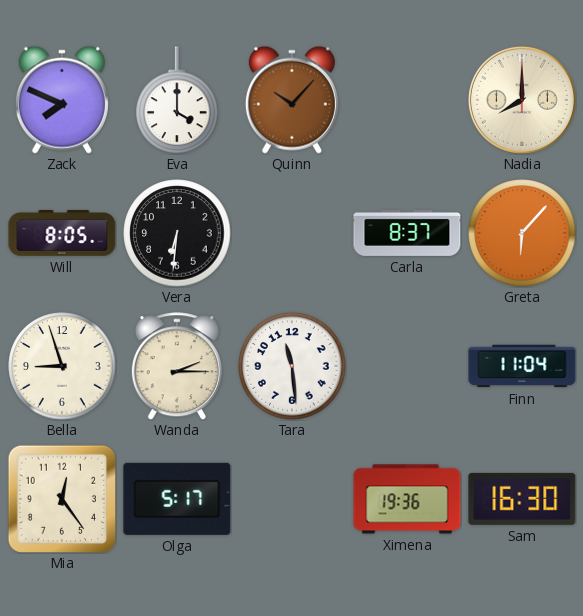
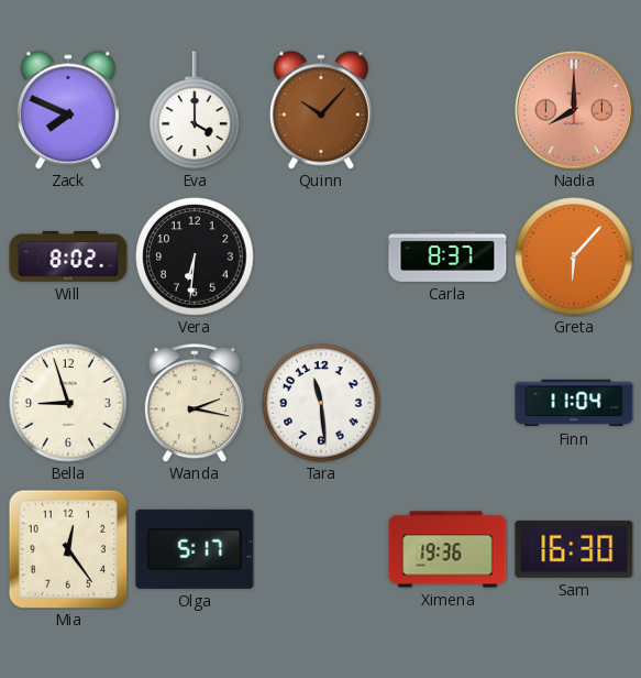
Nadia dial: cream -> salmon
Will: 8:05 -> 8:02
Wanda: 2:15 -> 2:17
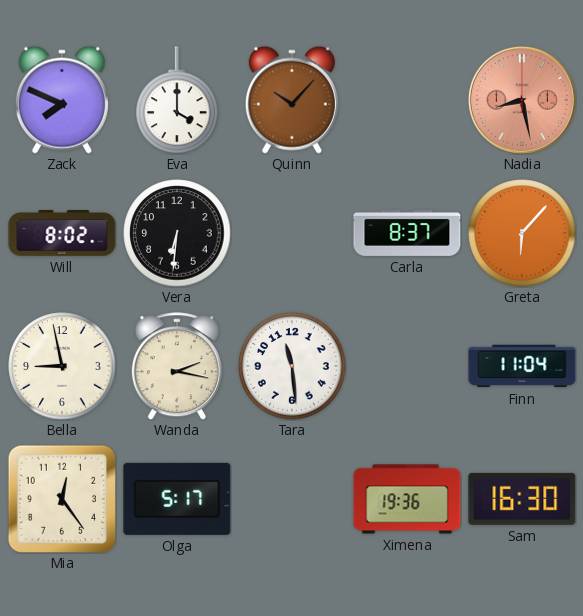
Nadia: 8:00 -> 8:28
Bella: 8:57 -> 8:58
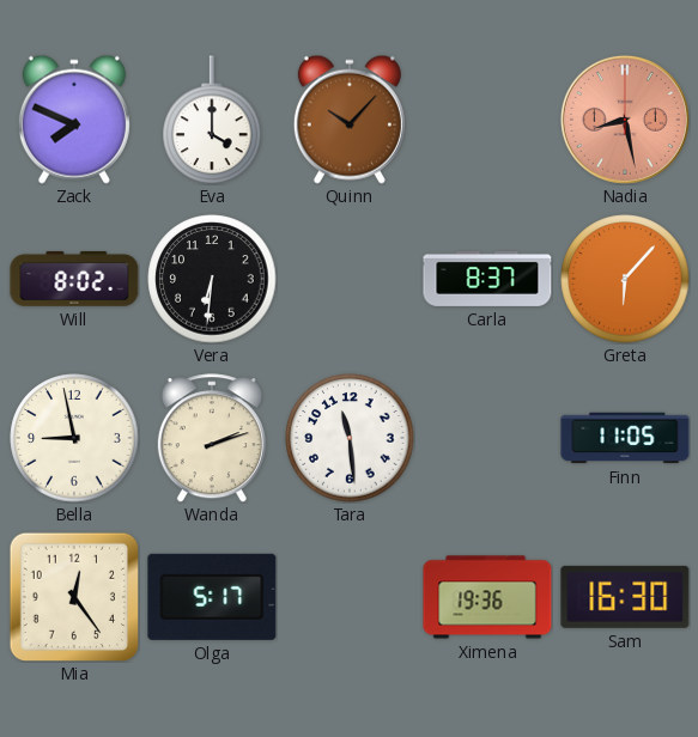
Wanda: 2:17 -> 2:12
Finn: 11:04 -> 11:05
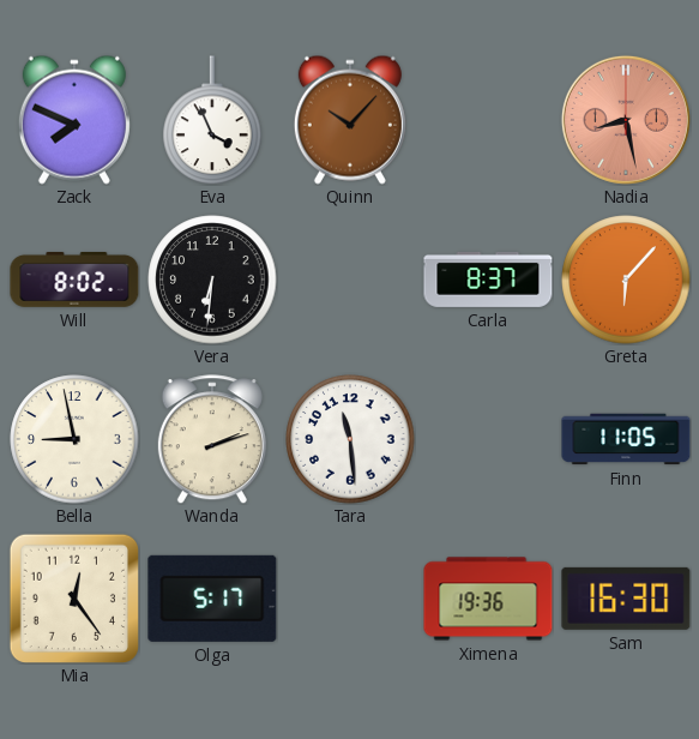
Eva: 4:00 -> 3:56
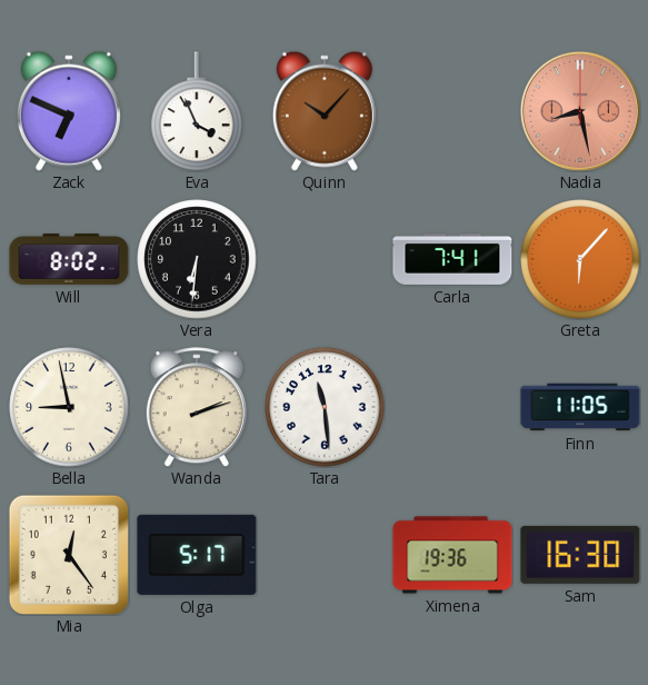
Zack: 7:49 -> 6:49
Carla: 8:37 -> 7:41
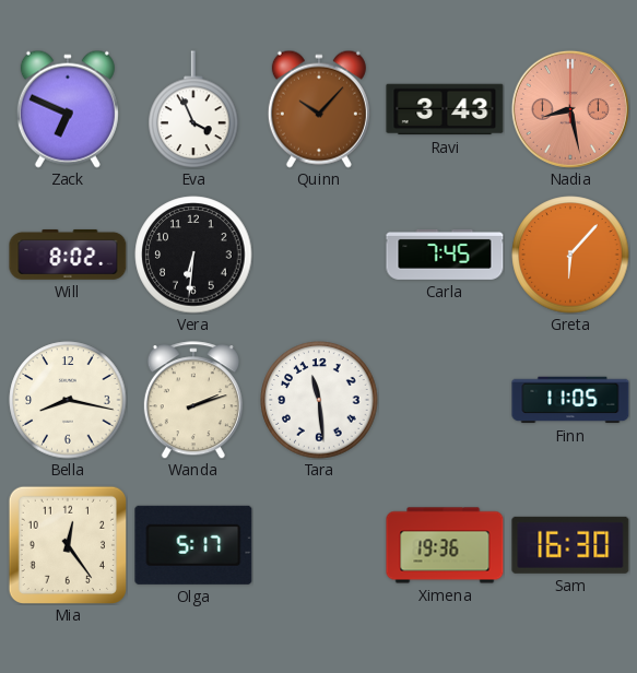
Ravi: none -> 3:43
Carla: 7:41 -> 7:45
Bella: 8:58 -> 8:17
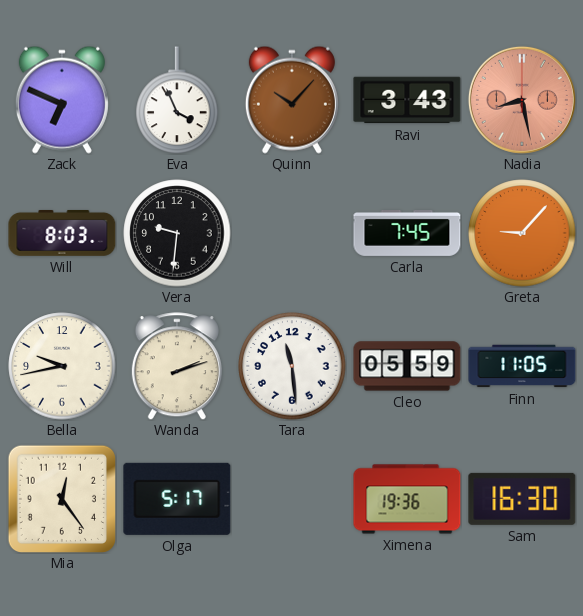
Will: 8:02 -> 8:03
Vera: 6:31 -> 9:31
Greta: 6:07 -> 9:07
Bella: 8:17 -> 9:43
Cleo: none -> 05:59
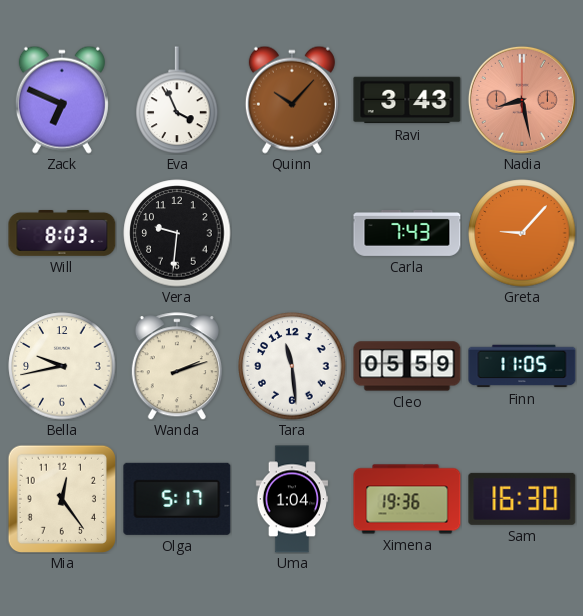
Carla: 7:45 -> 7:43
Uma: none -> 1:04
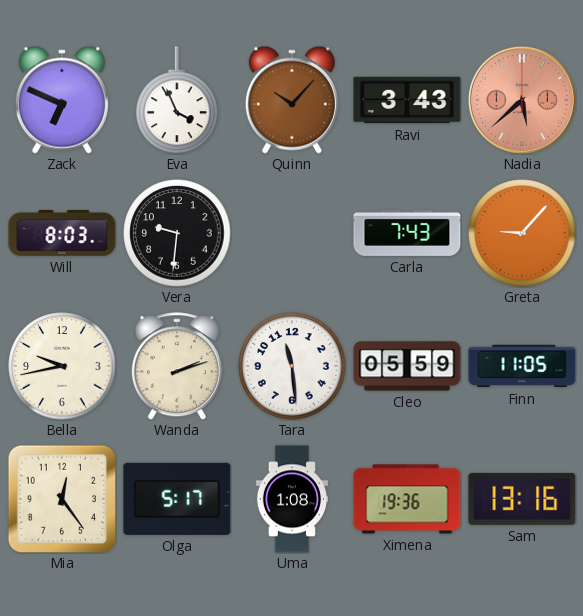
Nadia: 8:28 -> 5:38
Uma: 1:04 -> 1:08
Sam: 16:30 -> 13:16
